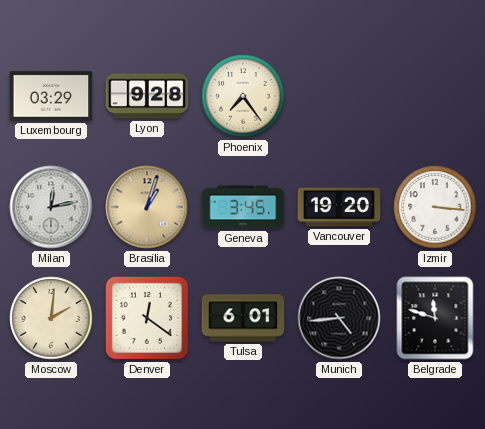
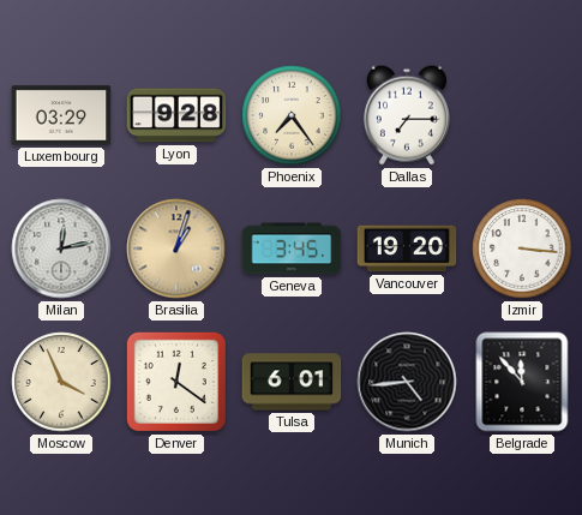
Dallas: none -> 7:15
Moscow: 2:01 -> 3:56
Belgrade: 11:48 -> 11:53
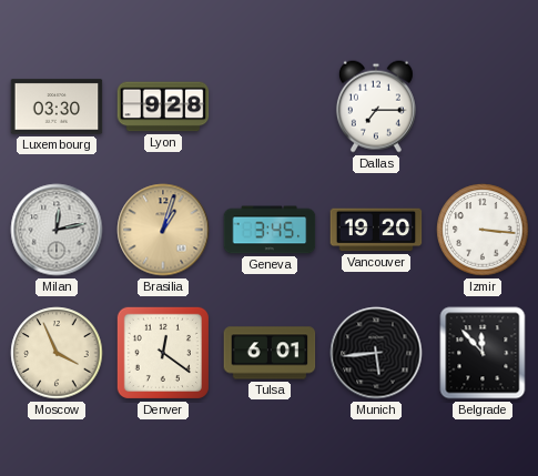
Luxembourg: 03:29 -> 03:30
Phoenix: 7:24 -> none
Munich: 4:44 -> 5:44
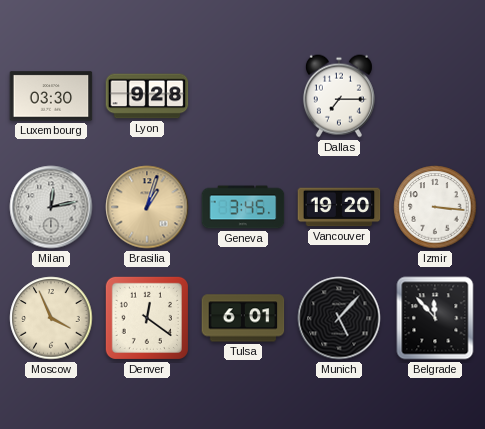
Munich: 5:44 -> 5:07
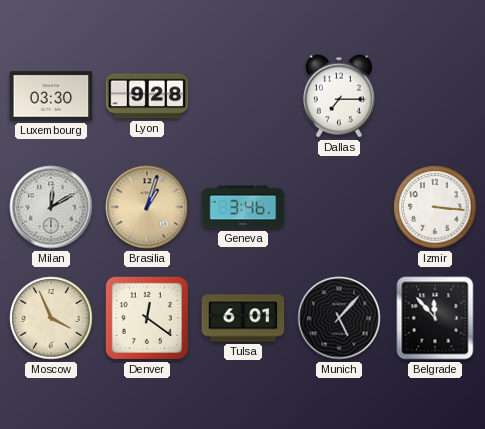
Milan: 12:13 -> 12:10
Geneva: 3:45 -> 3:46
Vancouver: 19:20 -> none
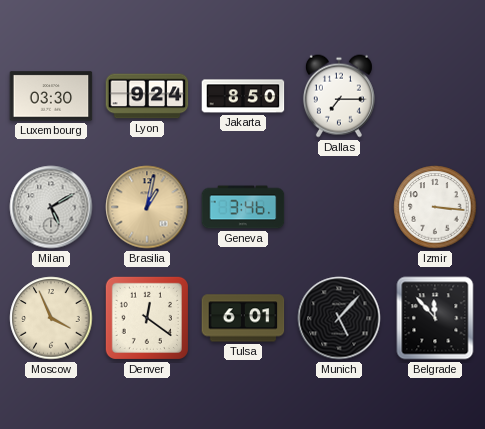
Lyon: 9:28 -> 9:24
Jakarta: none -> 8:50
Milan: 12:10 -> 5:10
Brasilia: 1:03 -> 1:02
